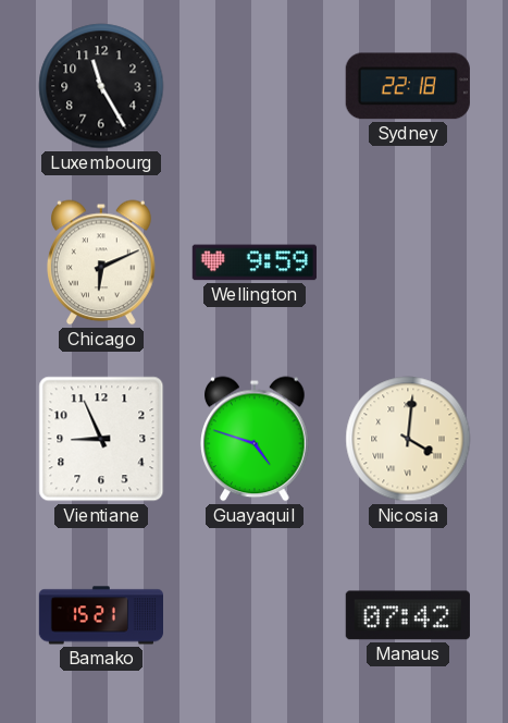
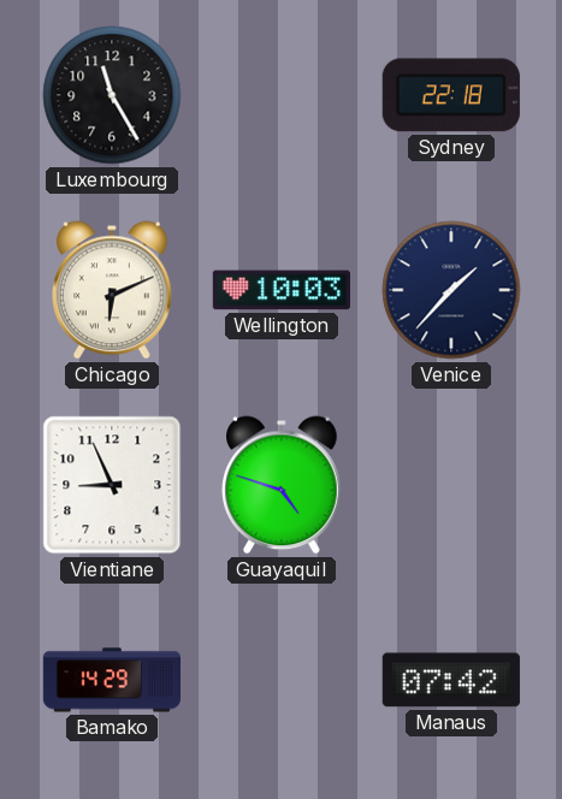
Wellington: 9:59 -> 10:03
Venice: none -> 1:37
Nicosia: 4:01 -> none
Bamako: 15:21 -> 14:29
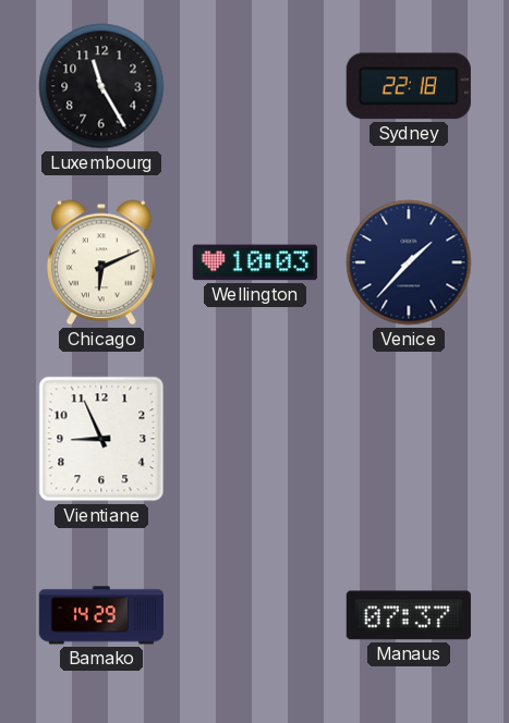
Guayaquil: 4:48 -> none
Manaus: 07:42 -> 07:37
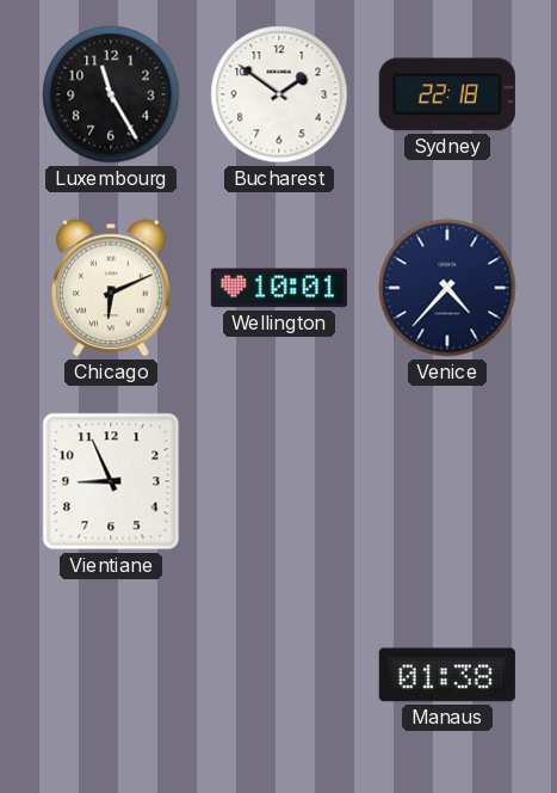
Bucharest: none -> 1:51
Wellington: 10:03 -> 10:01
Venice: 1:37 -> 4:37
Bamako: 14:29 -> none
Manaus: 07:37 -> 01:38
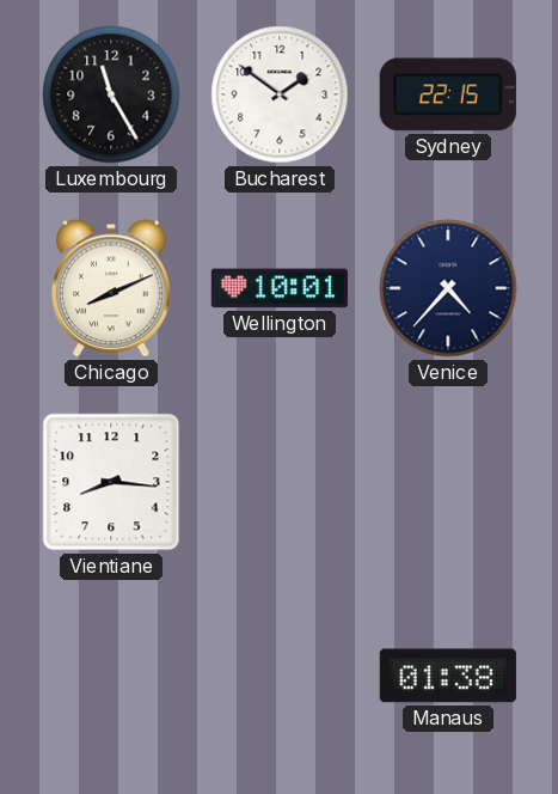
Sydney: 22:18 -> 22:15
Chicago: 6:11 -> 8:11
Vientiane: 8:56 -> 8:16
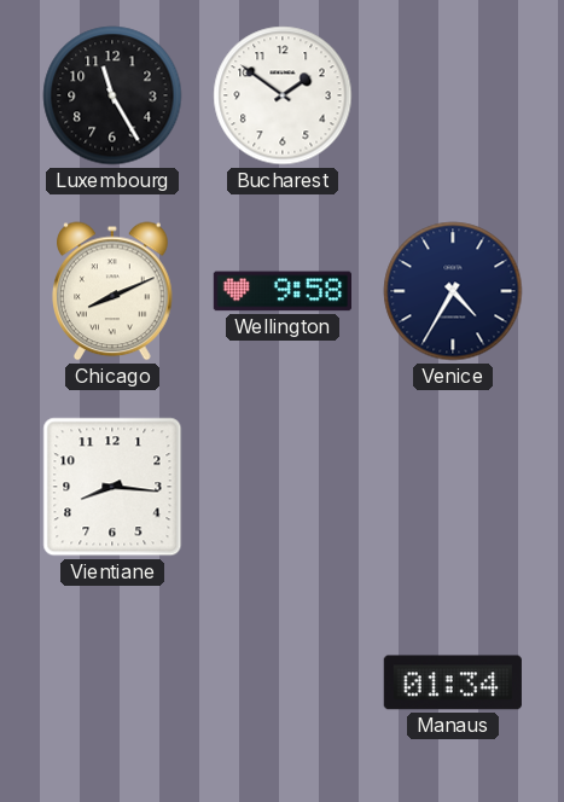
Sydney: 22:15 -> none
Wellington: 10:01 -> 9:58
Venice: 4:37 -> 4:35
Manaus: 01:38 -> 01:34
